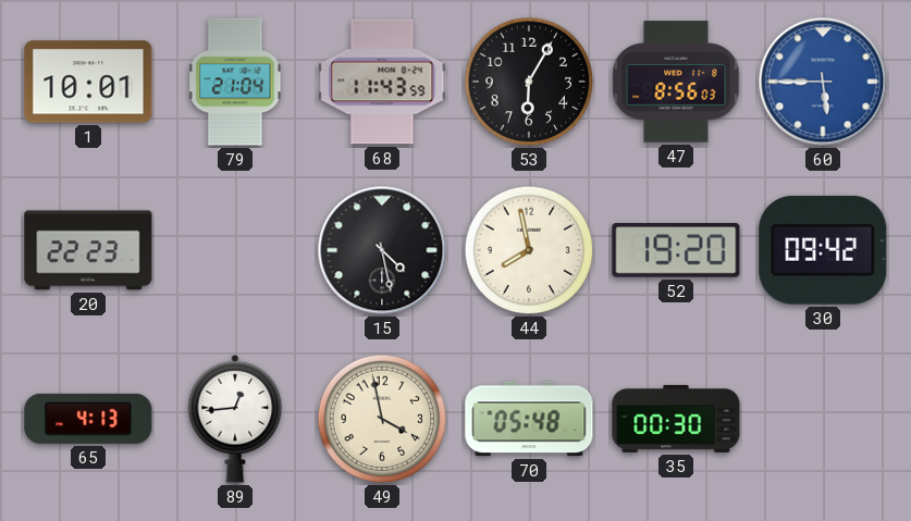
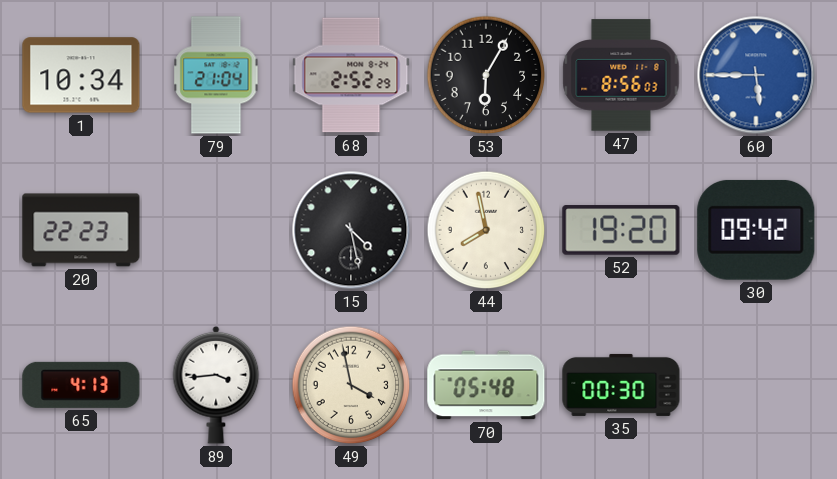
1: 10:01 -> 10:34
68: 11:43 -> 2:52
89: 12:44 -> 3:44
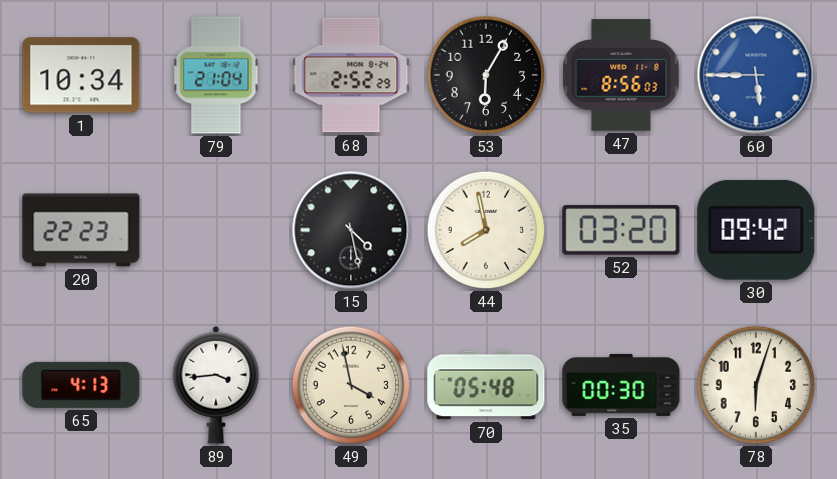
52: 19:20 -> 03:20
78: none -> 6:03
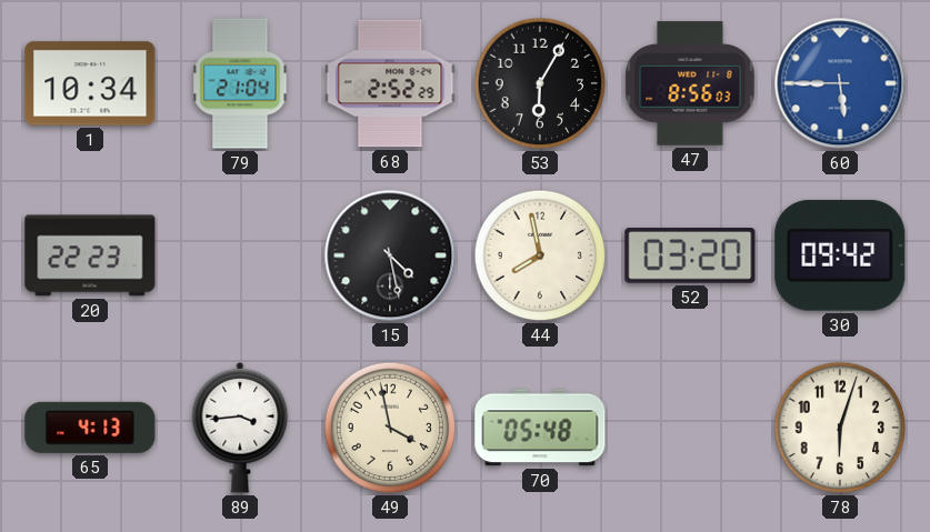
35: 00:30 -> none
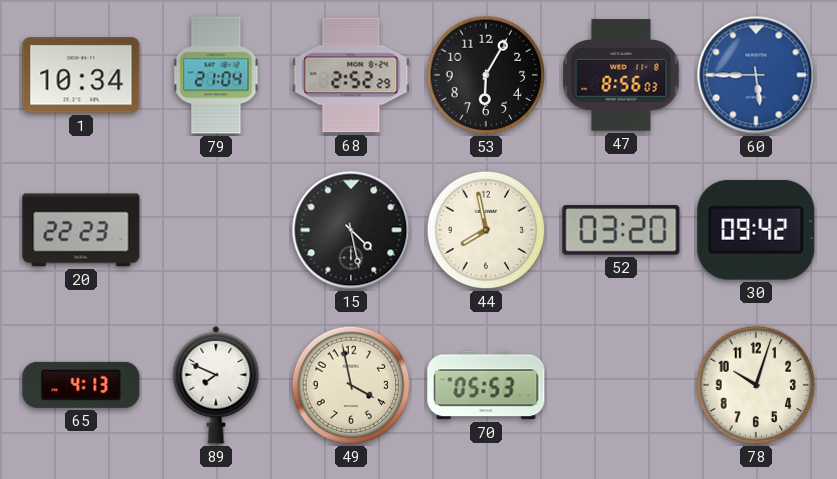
89: 3:44 -> 7:49
70: 05:48 -> 05:53
78: 6:03 -> 10:03
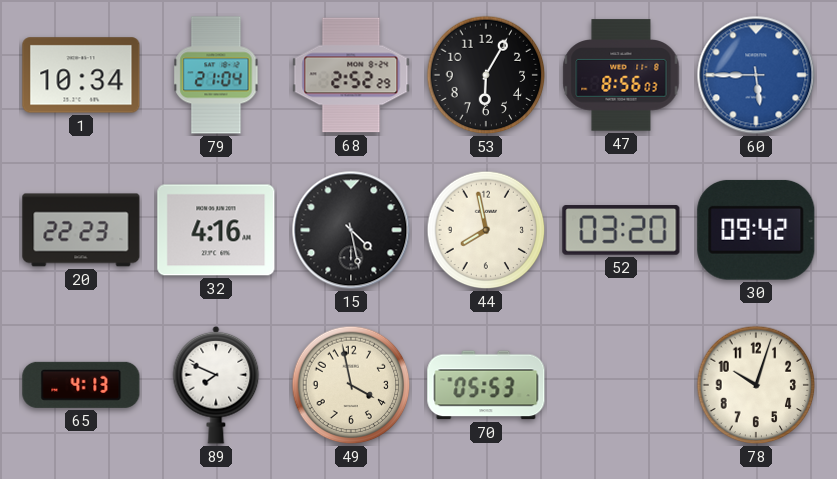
32: none -> 4:16
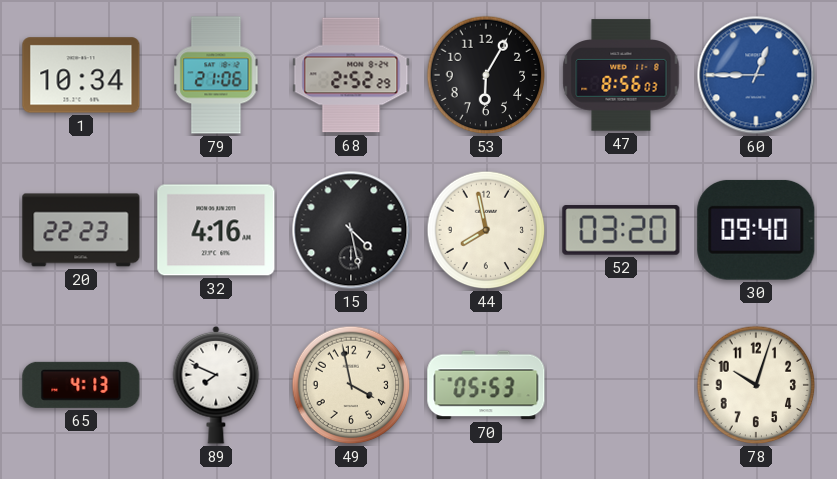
79: 21:04 -> 21:06
60: 5:45 -> 12:45
30: 09:42 -> 09:40
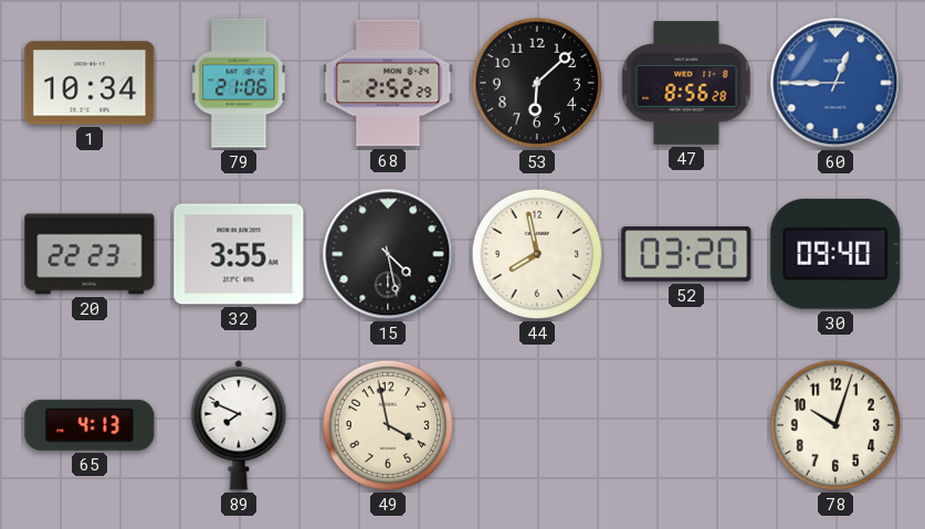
53: 6:05 -> 6:08
47: 8:56:03 -> 8:56:28
32: 4:16 -> 3:55
70: 05:53 -> none
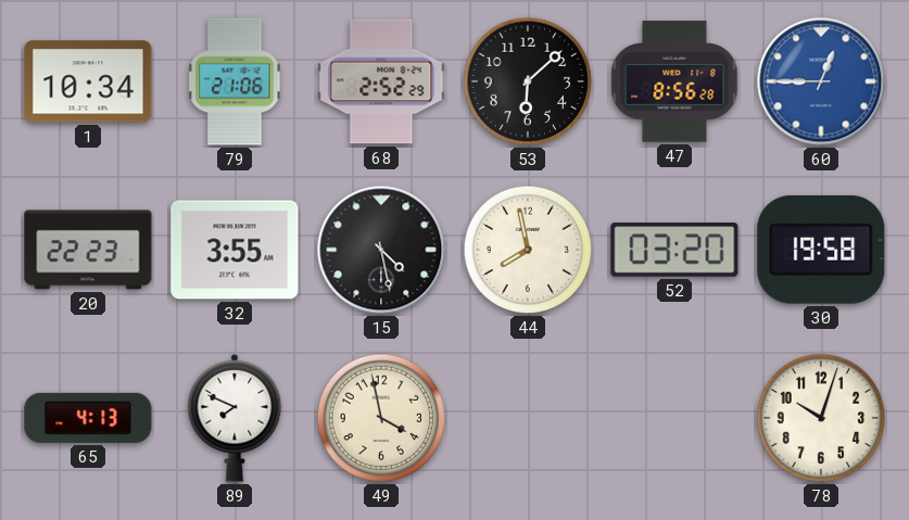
30: 09:40 -> 19:58
